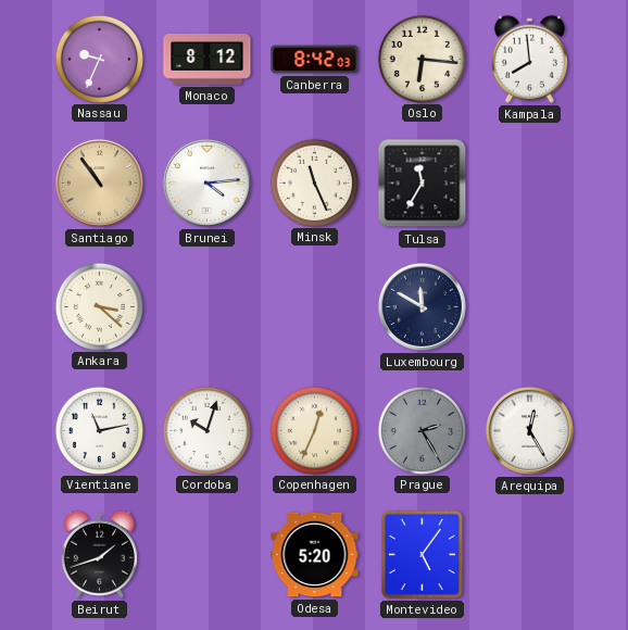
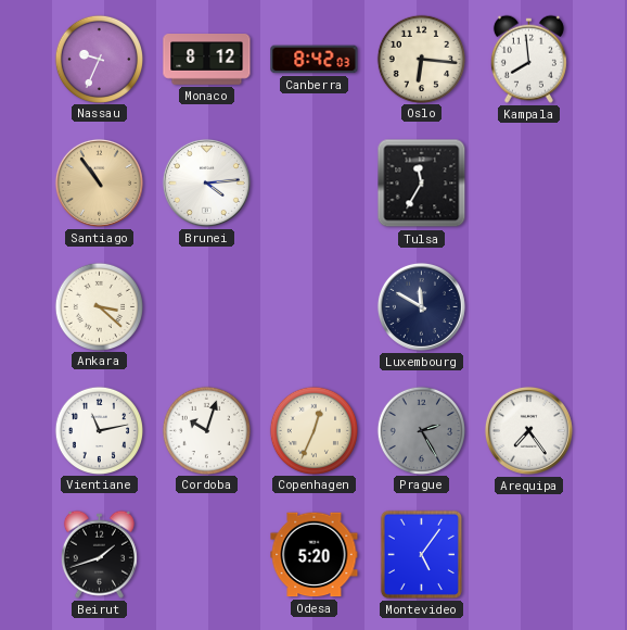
Minsk: 11:26 -> none
Arequipa: 12:25 -> 7:24
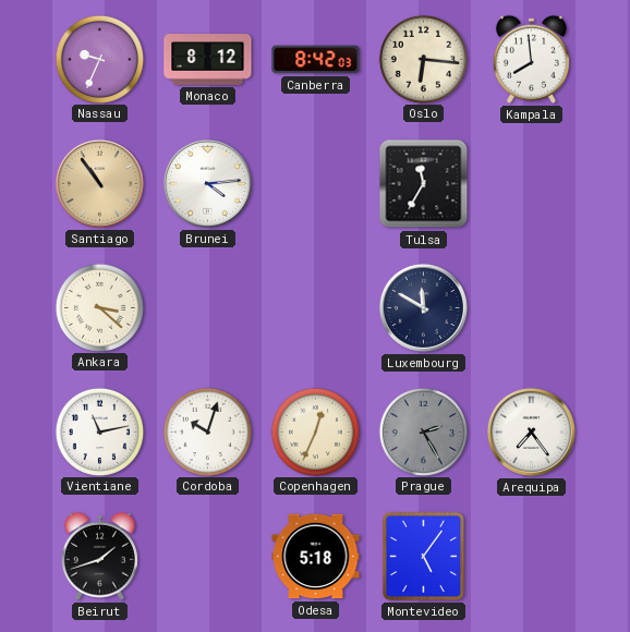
Odesa: 5:20 -> 5:18
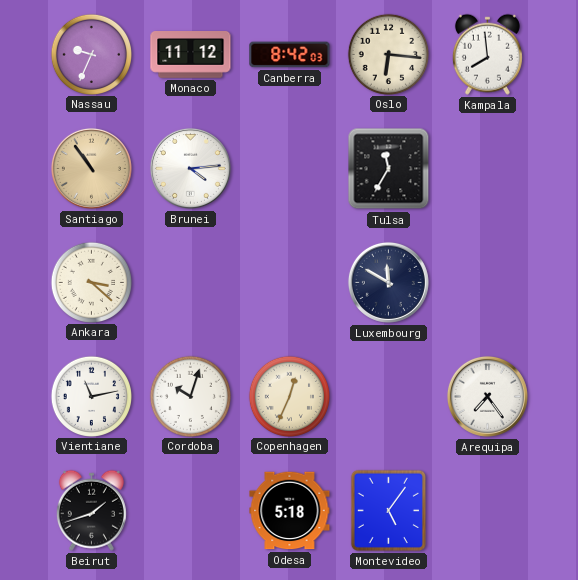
Monaco: 8:12 -> 11:12
Prague: 2:25 -> none
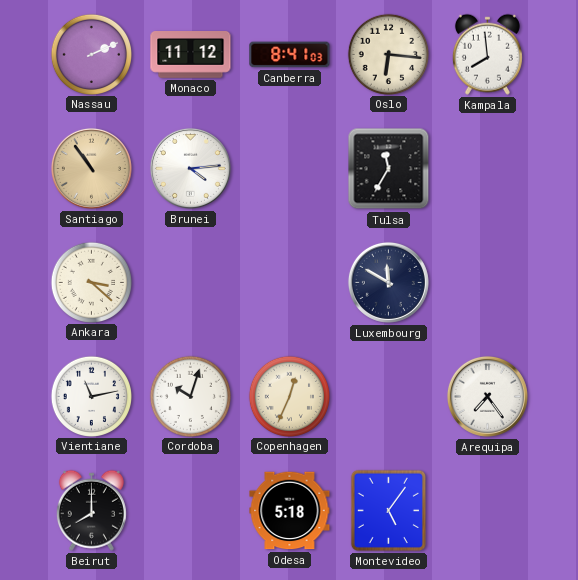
Nassau: 9:34 -> 2:11
Canberra: 8:42 -> 8:41
Beirut: 1:42 -> 8:00
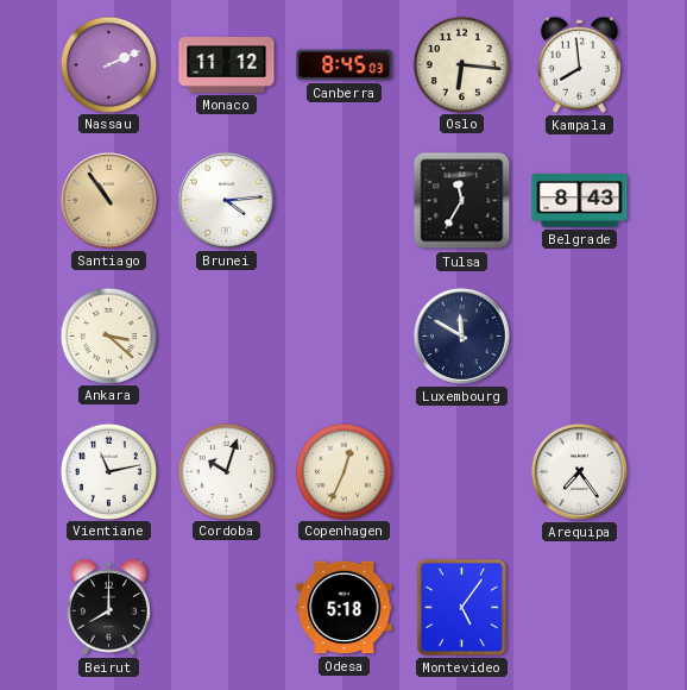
Canberra: 8:41 -> 8:45
Belgrade: none -> 8:43
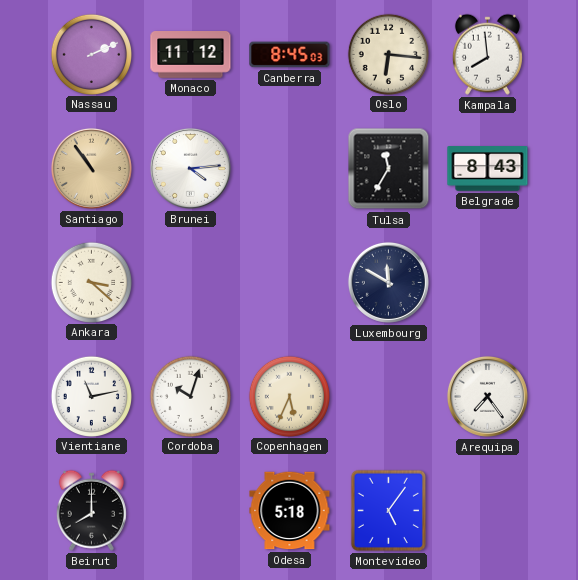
Copenhagen: 12:34 -> 5:34
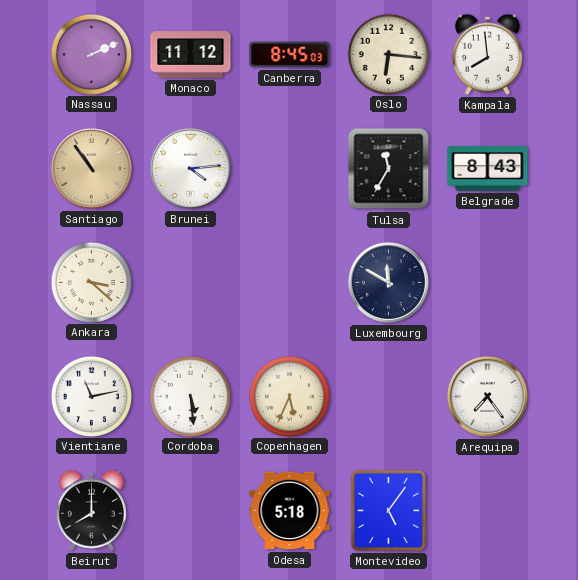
Cordoba: 10:03 -> 5:29
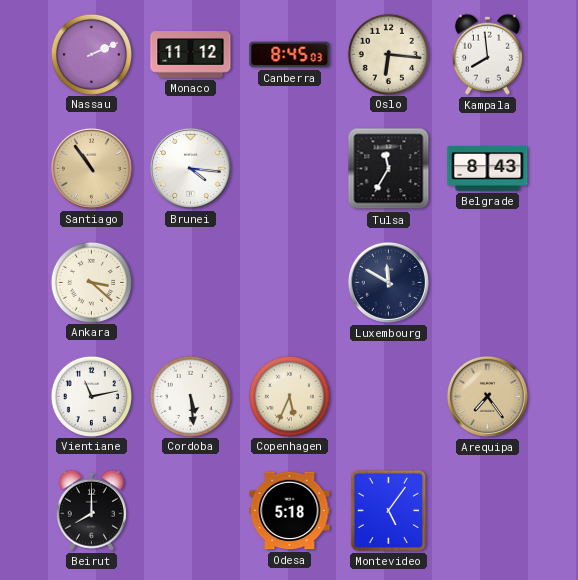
Brunei: 4:14 -> 4:16
Arequipa dial: white -> champagne
